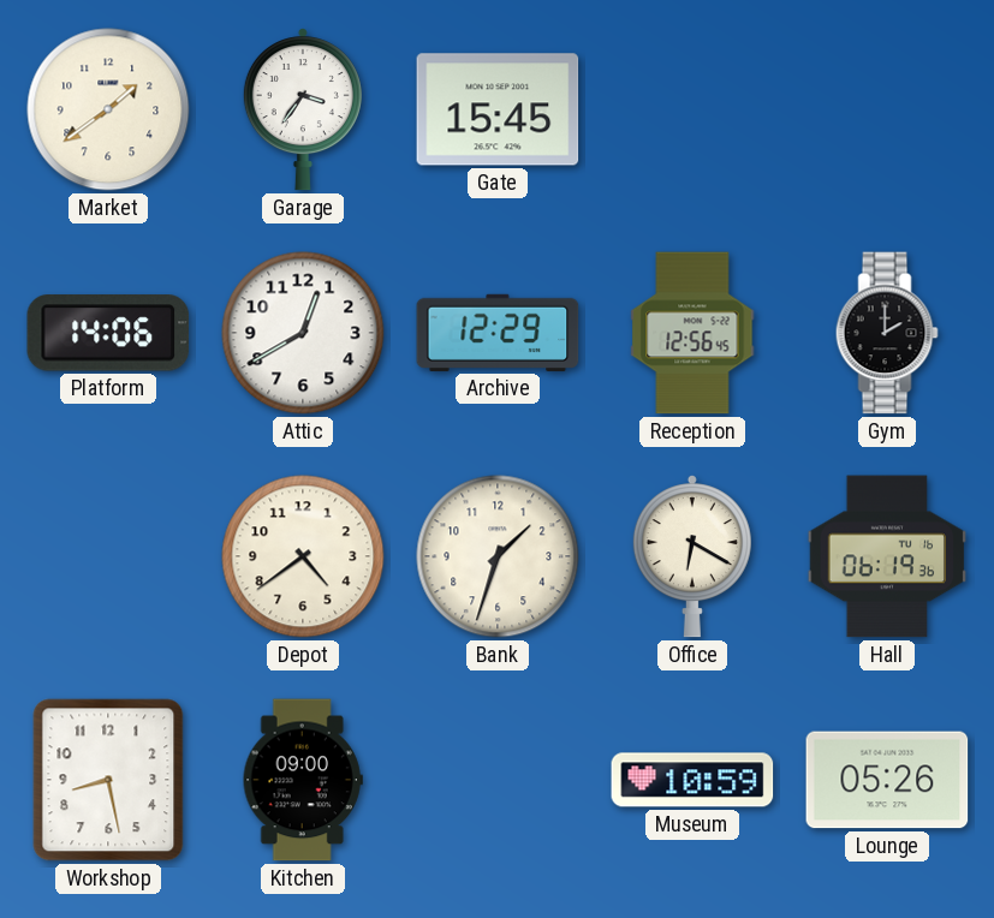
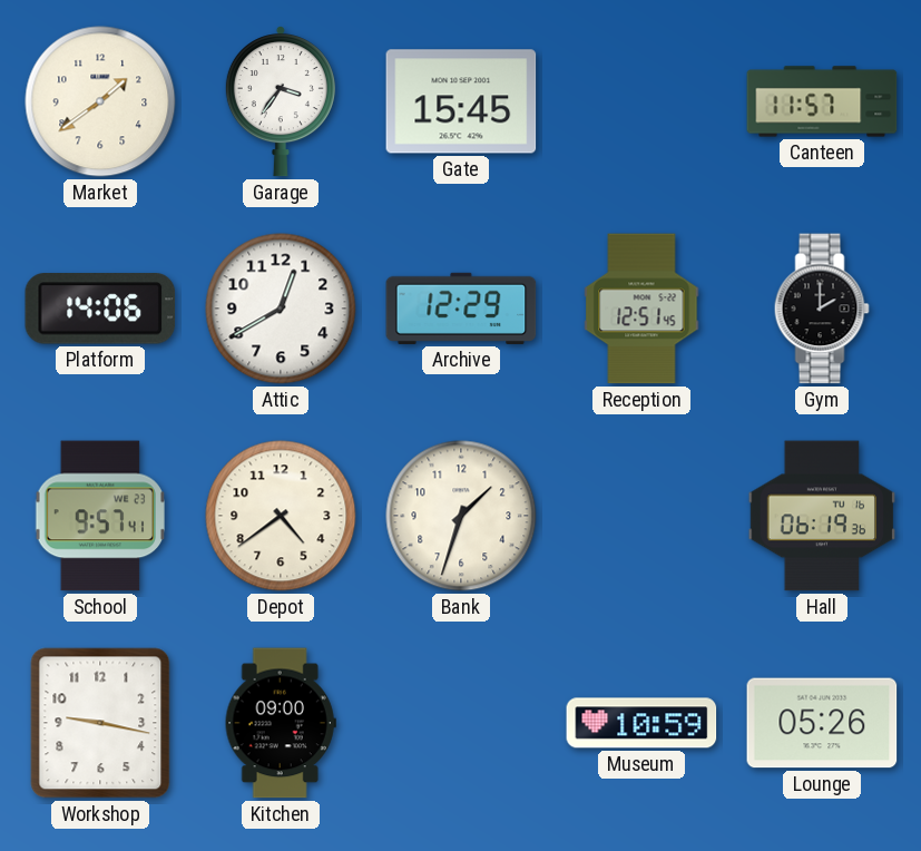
Canteen: none -> 11:57
Reception: 12:56 -> 12:51
School: none -> 9:57
Office: 6:20 -> none
Workshop: 8:28 -> 9:17
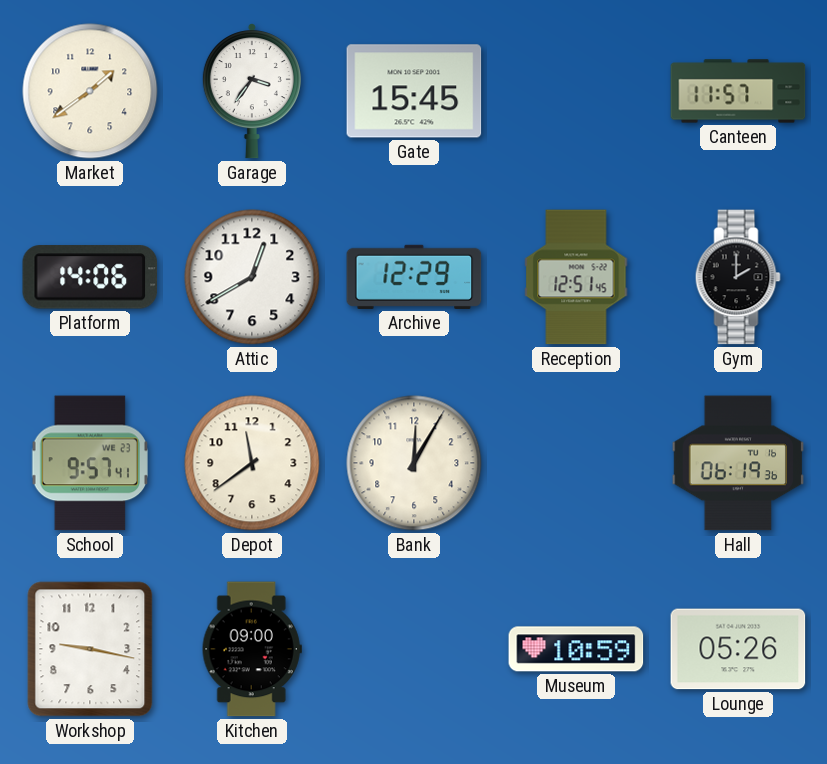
Depot: 4:39 -> 11:39
Bank: 1:33 -> 12:05
